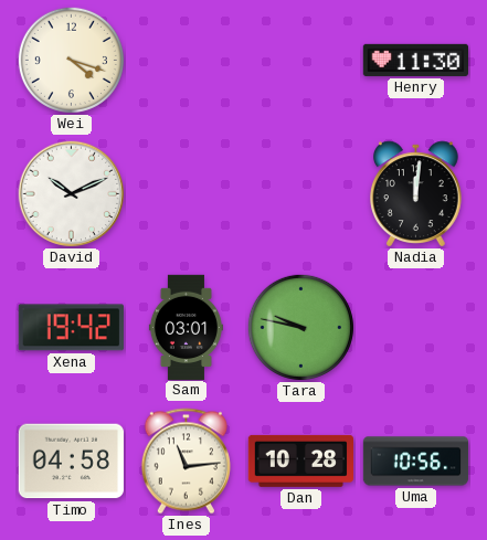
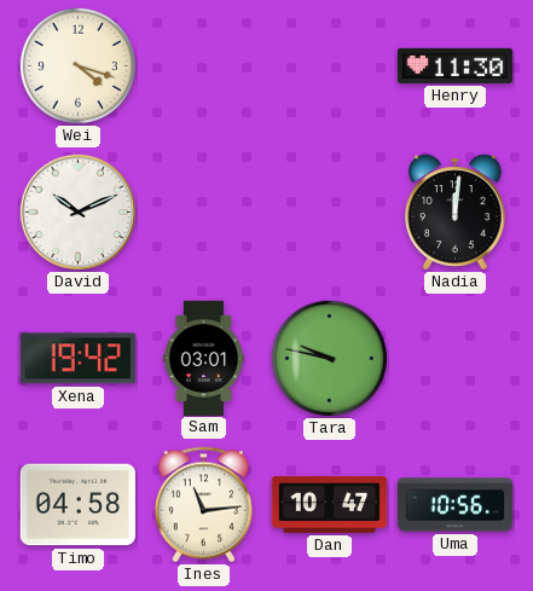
Dan: 10:28 -> 10:47
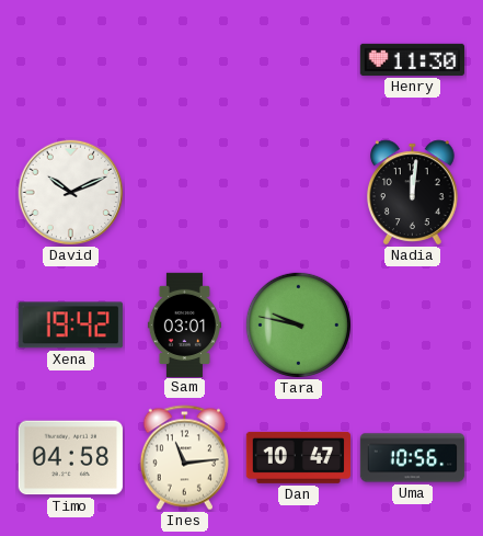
Wei: 4:18 -> none
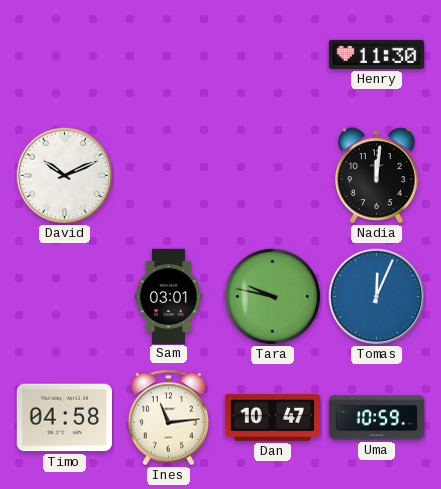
Xena: 19:42 -> none
Tomas: none -> 12:04
Uma: 10:56 -> 10:59
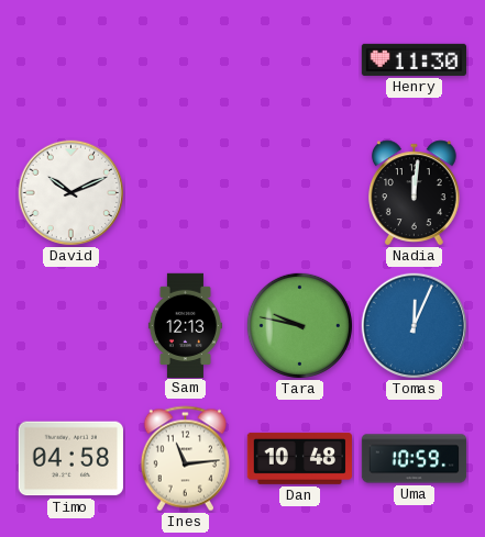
Sam: 03:01 -> 12:13
Dan: 10:47 -> 10:48
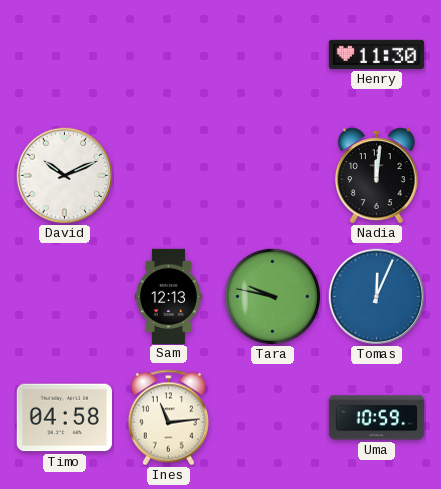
Dan: 10:48 -> none
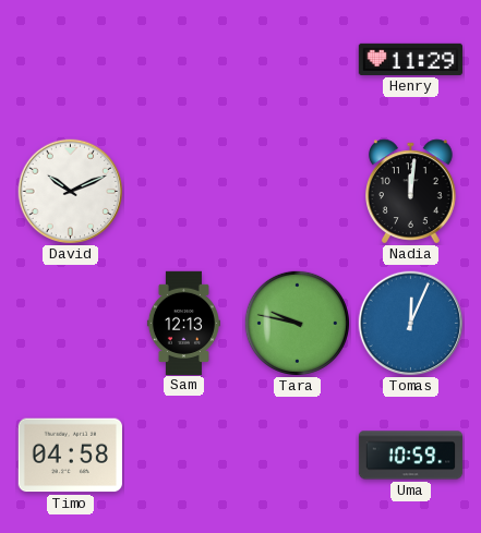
Henry: 11:30 -> 11:29
Ines: 11:14 -> none
